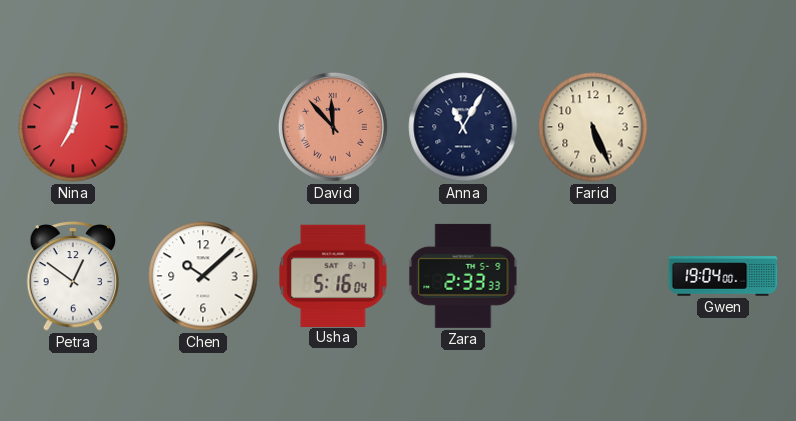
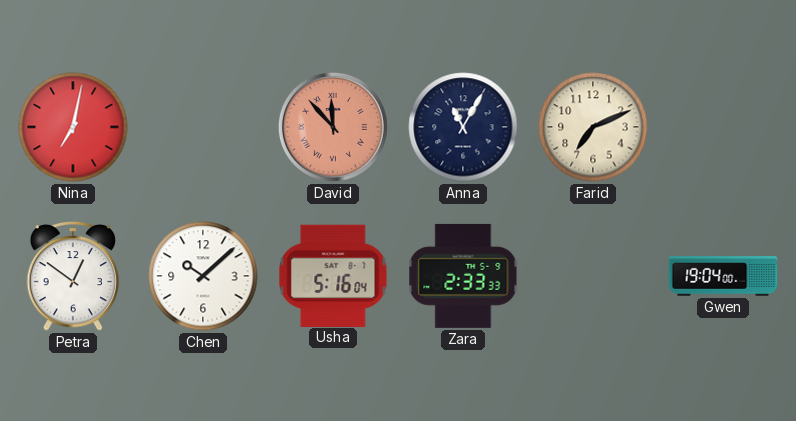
Farid: 5:26 -> 7:11
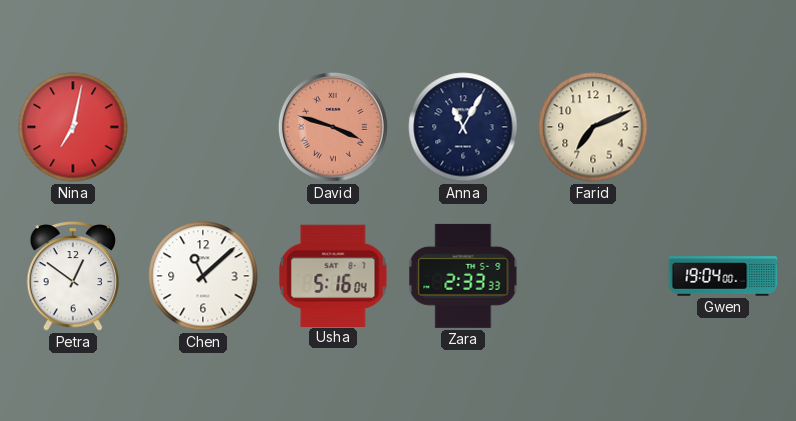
David: 11:53 -> 3:48
Chen: 10:08 -> 11:08
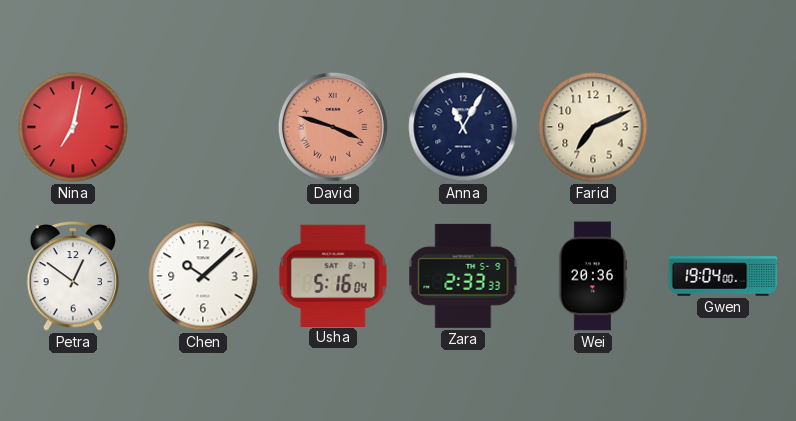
Chen: 11:08 -> 10:08
Wei: none -> 20:36
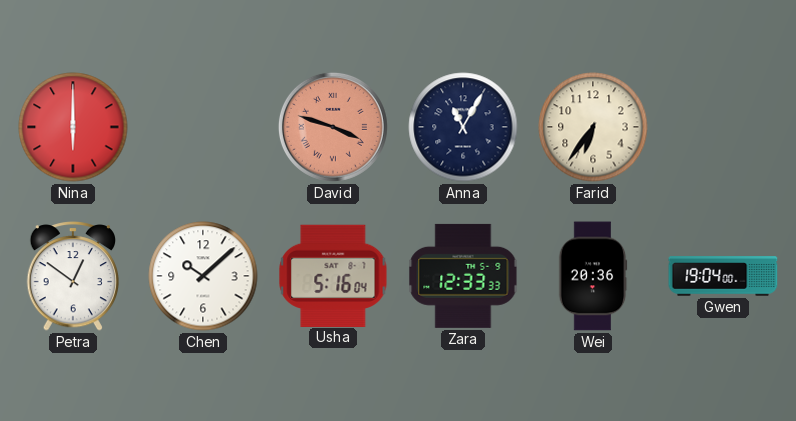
Nina: 7:02 -> 6:00
Farid: 7:11 -> 6:36
Zara: 2:33 -> 12:33
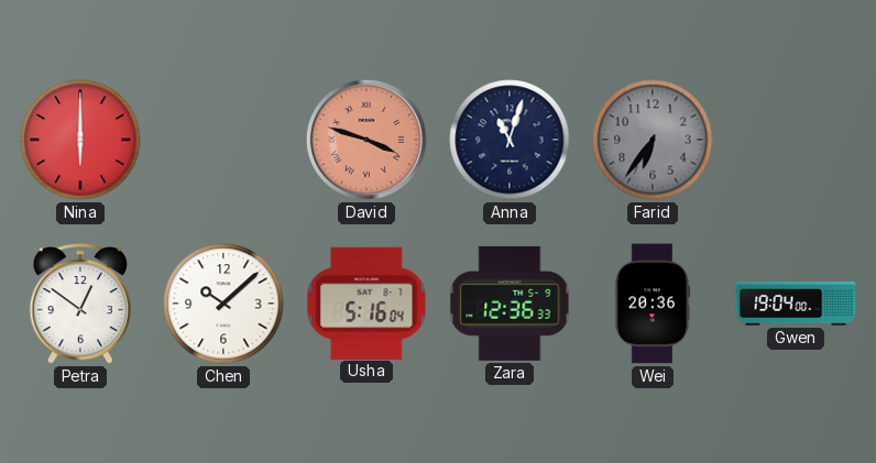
Anna: 11:05 -> 11:03
Farid dial: cream -> grey
Zara: 12:33 -> 12:36
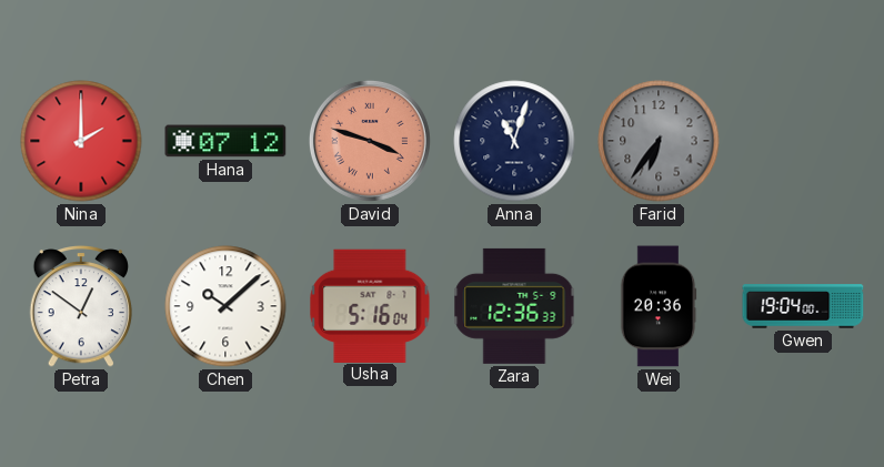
Nina: 6:00 -> 2:00
Hana: none -> 07:12
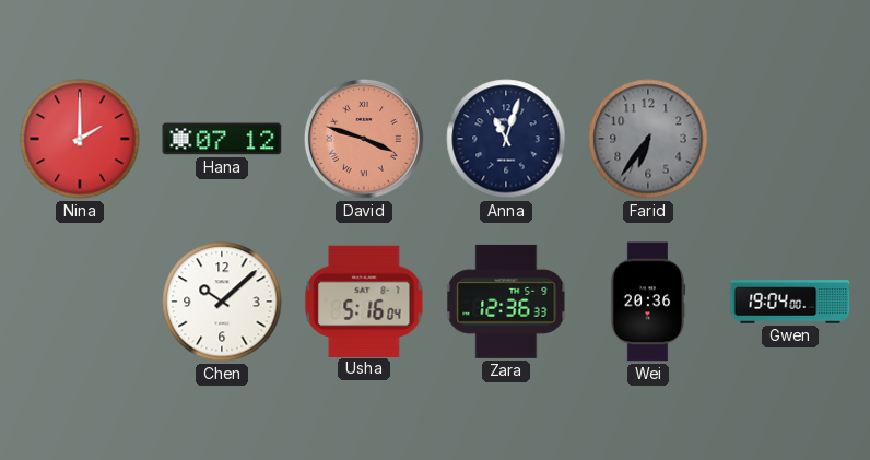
Petra: 12:51 -> none
